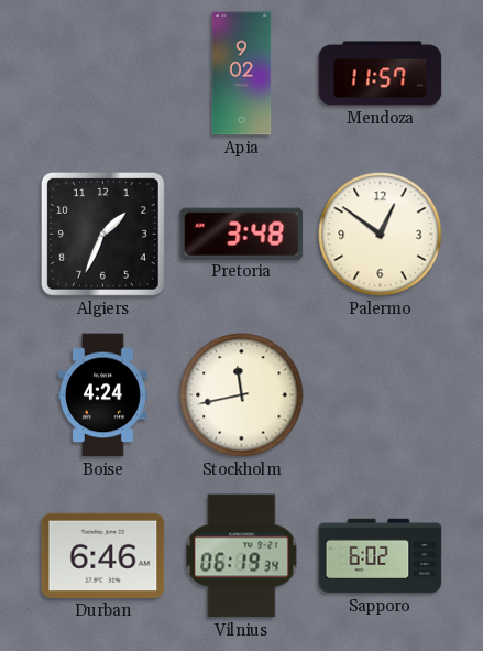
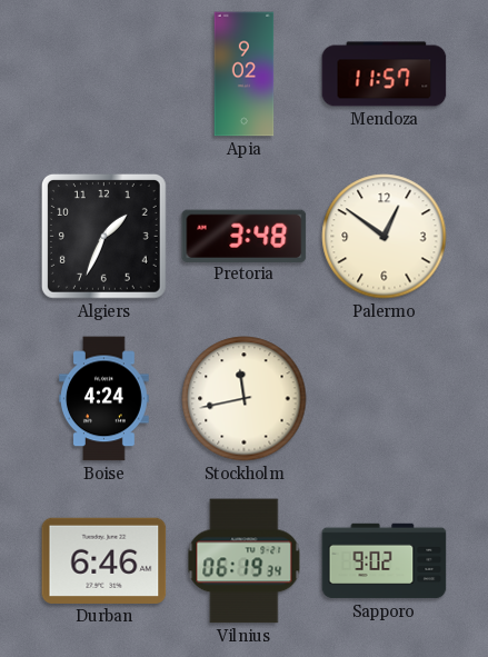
Sapporo: 6:02 -> 9:02
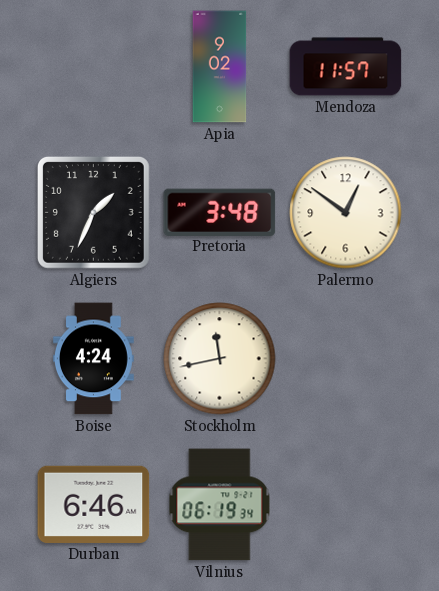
Sapporo: 9:02 -> none
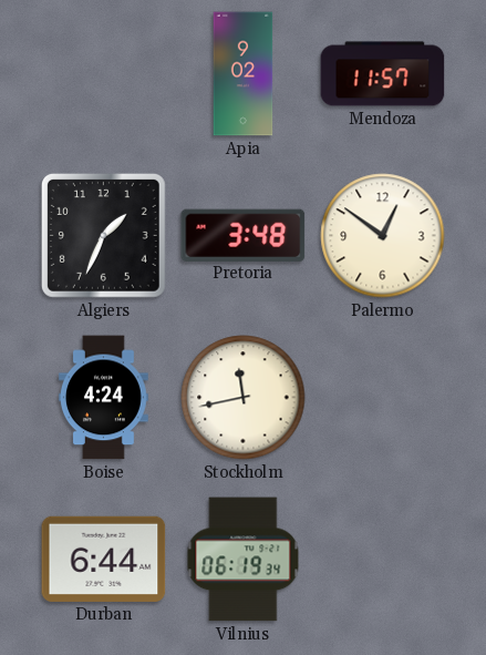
Durban: 6:46 -> 6:44
